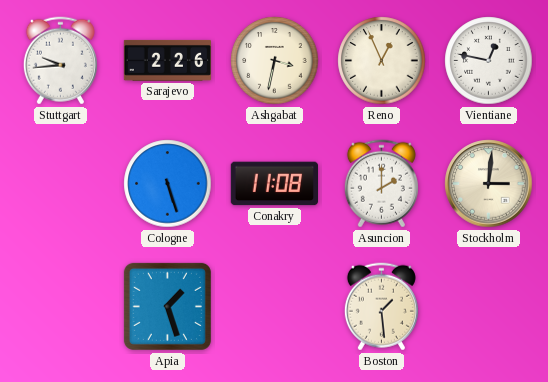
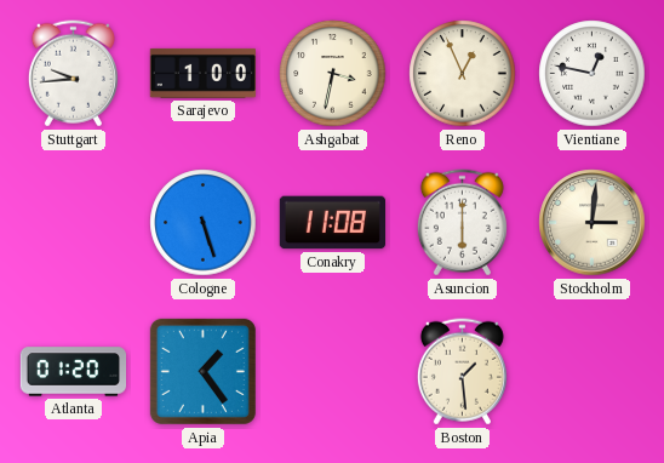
Sarajevo: 2:26 -> 1:00
Asuncion: 2:00 -> 6:00
Atlanta: none -> 01:20
Apia: 1:27 -> 1:24
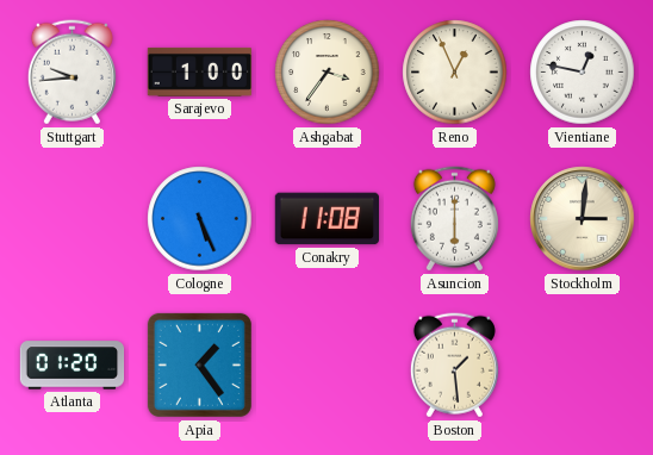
Ashgabat: 3:32 -> 3:36
Cologne: 5:27 -> 5:26
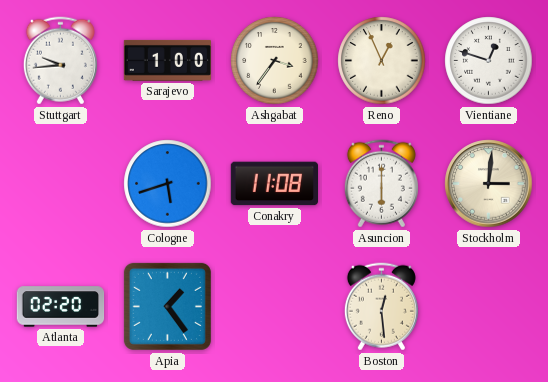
Vientiane: 12:47 -> 12:48
Cologne: 5:26 -> 5:42
Atlanta: 01:20 -> 02:20
Boston: 1:29 -> 12:29
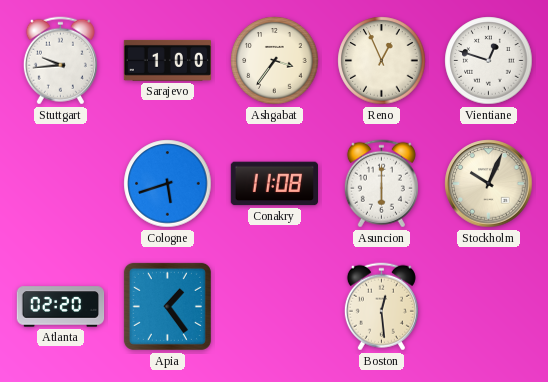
Stockholm: 3:01 -> 10:04
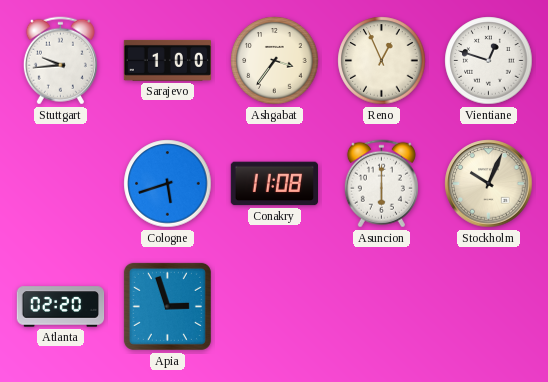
Apia: 1:24 -> 2:57
Boston: 12:29 -> none
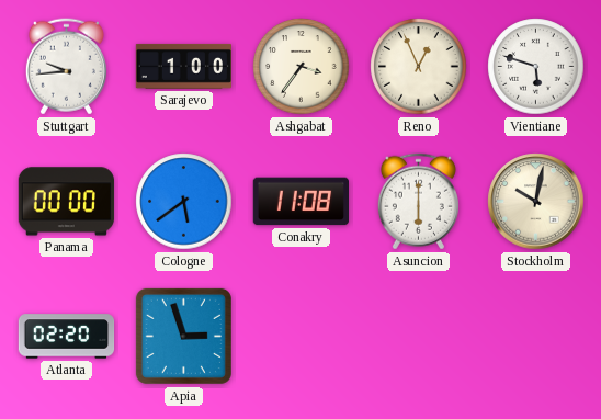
Vientiane: 12:48 -> 5:48
Panama: none -> 00:00
Cologne: 5:42 -> 5:39
Stockholm: 10:04 -> 10:02
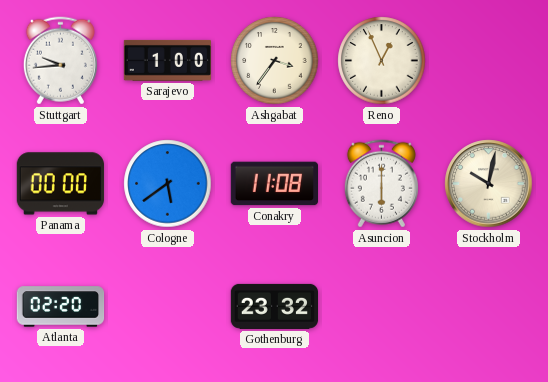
Vientiane: 5:48 -> none
Apia: 2:57 -> none
Gothenburg: none -> 23:32
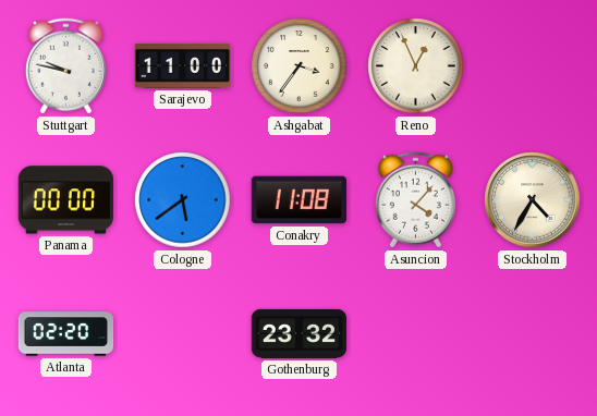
Stuttgart: 9:44 -> 9:47
Sarajevo: 1:00 -> 11:00
Asuncion: 6:00 -> 4:07
Stockholm: 10:02 -> 4:35
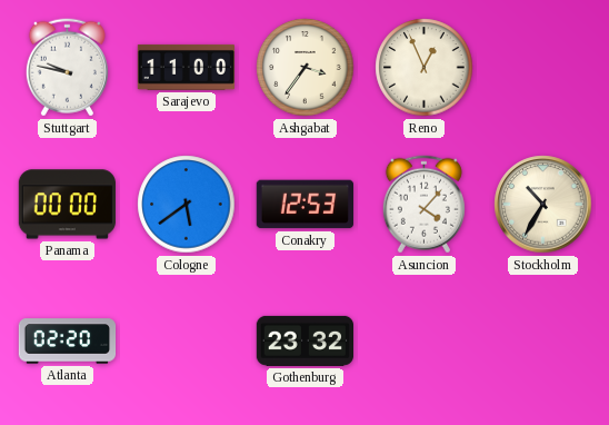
Conakry: 11:08 -> 12:53
Stockholm: 4:35 -> 10:35
